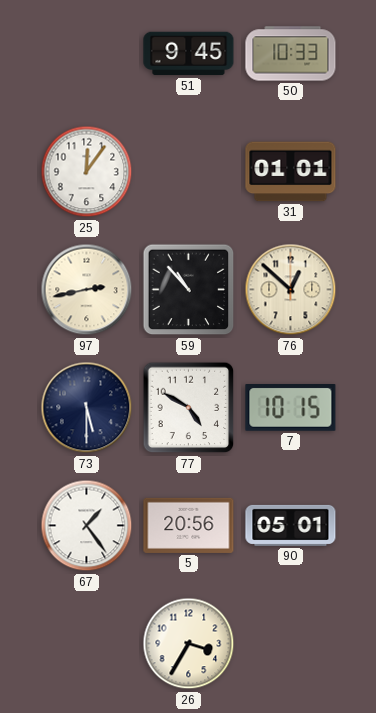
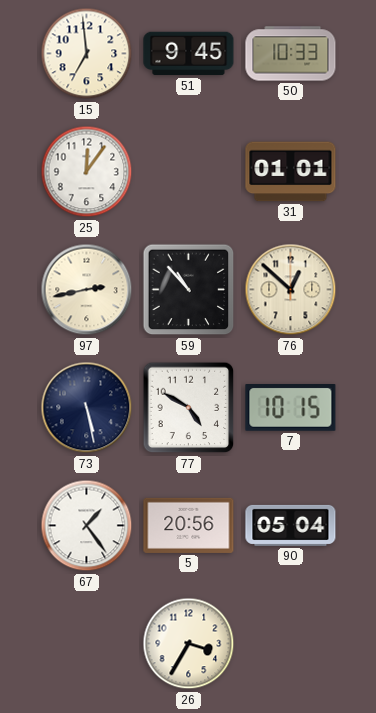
15: none -> 6:59
73: 5:30 -> 5:28
90: 05:01 -> 05:04
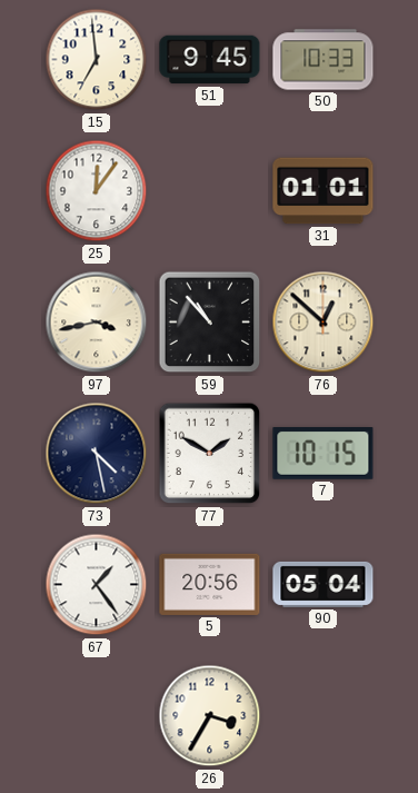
97: 2:43 -> 3:43
73: 5:28 -> 4:28
77: 4:50 -> 1:50
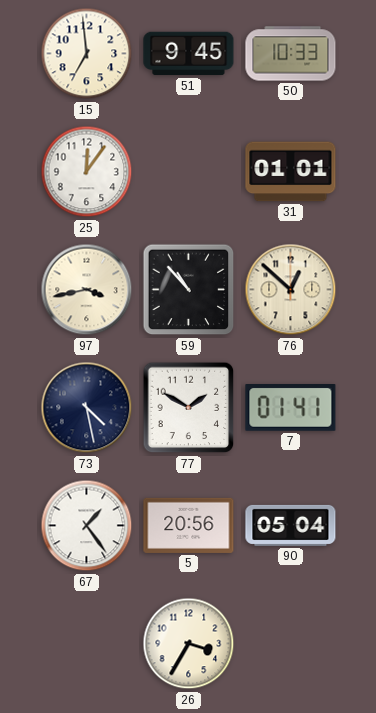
7: 10:15 -> 01:41
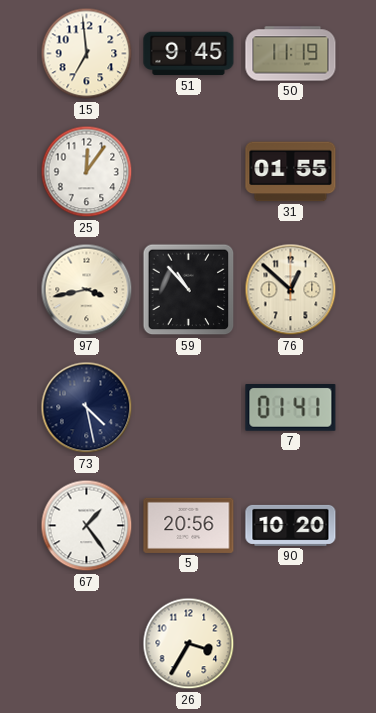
50: 10:33 -> 11:19
31: 01:01 -> 01:55
77: 1:50 -> none
90: 05:04 -> 10:20
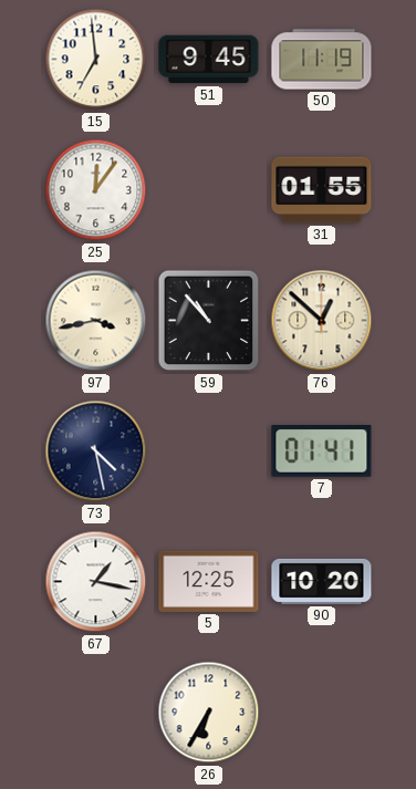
67: 1:24 -> 1:17
5: 20:56 -> 12:25
26: 3:35 -> 6:35
